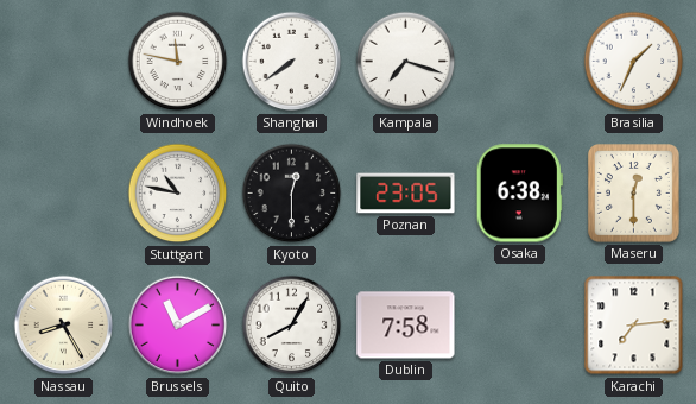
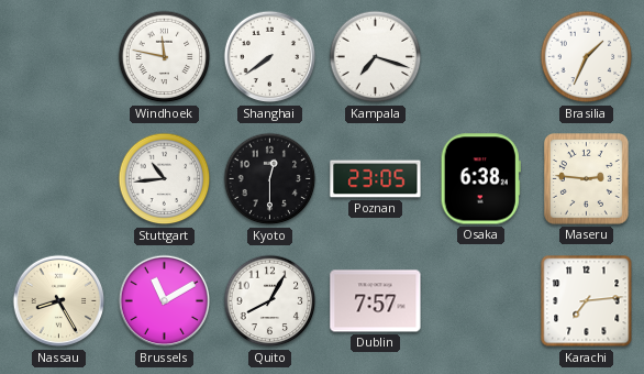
Stuttgart: 10:47 -> 10:44
Maseru: 12:30 -> 2:46
Dublin: 7:58 -> 7:57
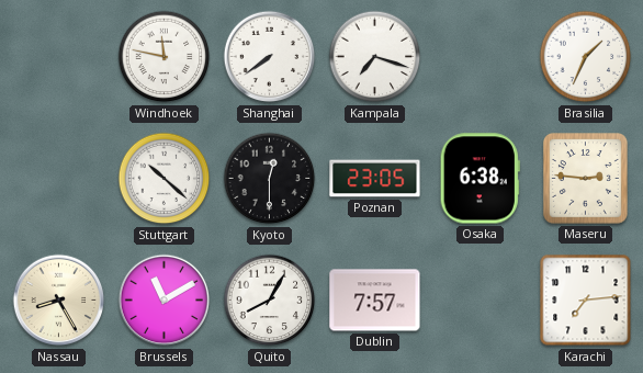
Stuttgart: 10:44 -> 10:22
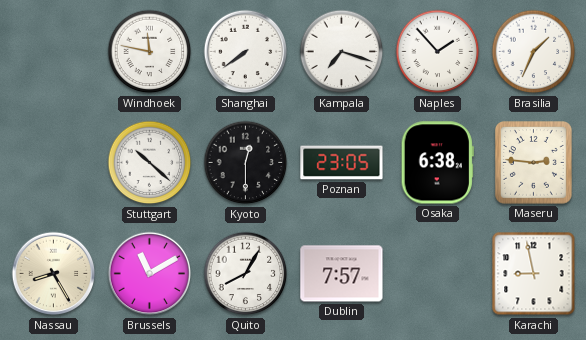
Naples: none -> 1:53
Karachi: 7:14 -> 8:58
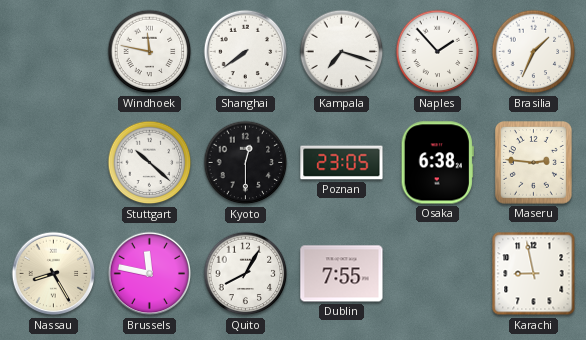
Brussels: 11:10 -> 11:47
Dublin: 7:57 -> 7:55
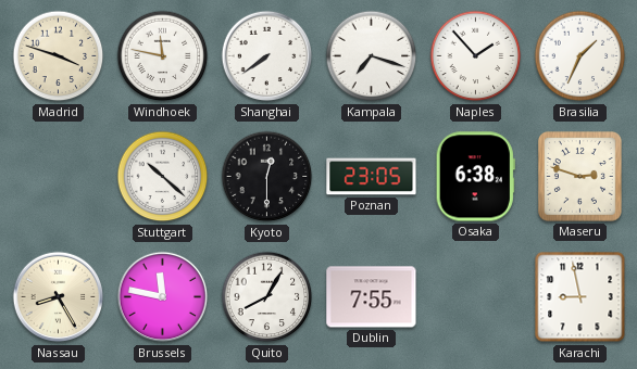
Madrid: none -> 3:48
Maseru: 2:46 -> 2:48
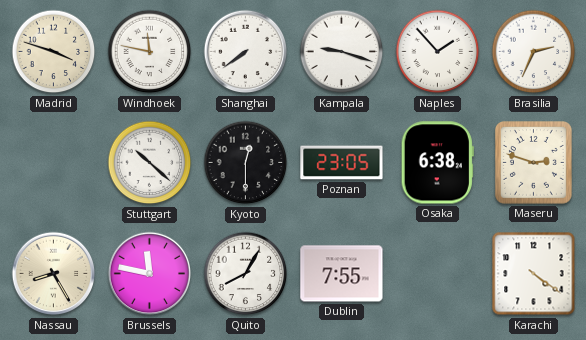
Kampala: 7:18 -> 9:18
Brasilia: 1:34 -> 2:34
Karachi: 8:58 -> 4:21
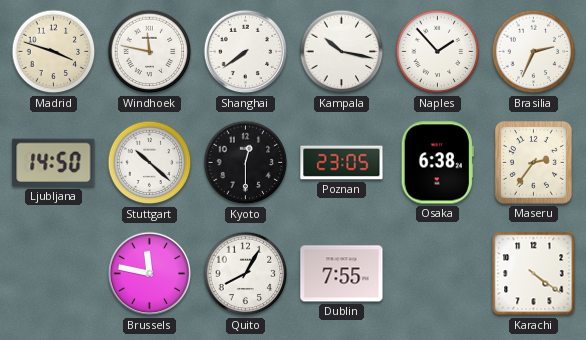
Kampala: 9:18 -> 10:17
Ljubljana: none -> 14:50
Maseru: 2:48 -> 2:36
Nassau: 8:25 -> none
